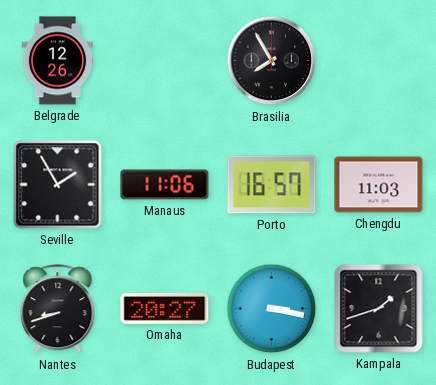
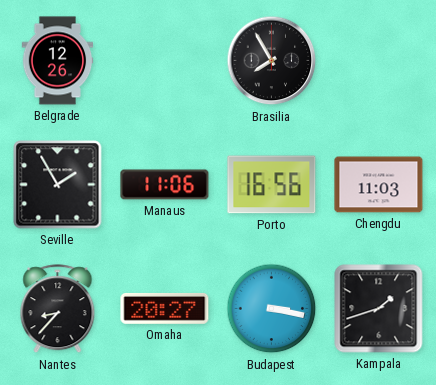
Porto: 16:57 -> 16:56
Nantes: 8:42 -> 8:37
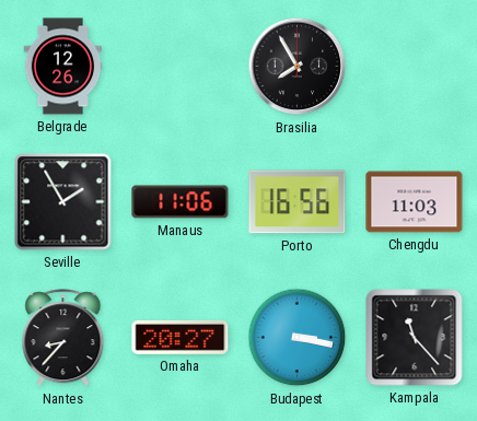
Kampala: 1:42 -> 11:23
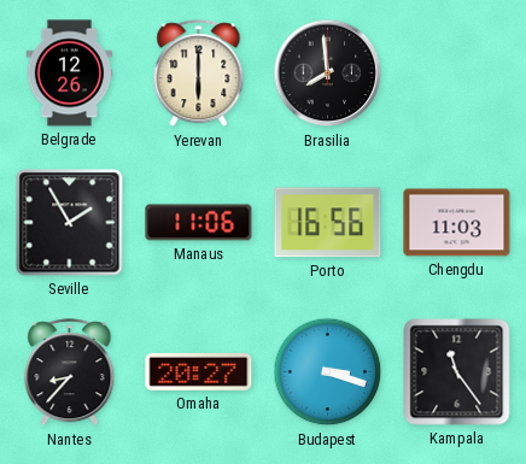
Yerevan: none -> 6:00
Brasilia: 7:55 -> 7:59
Budapest: 3:17 -> 3:18
Kampala: 11:23 -> 11:24
